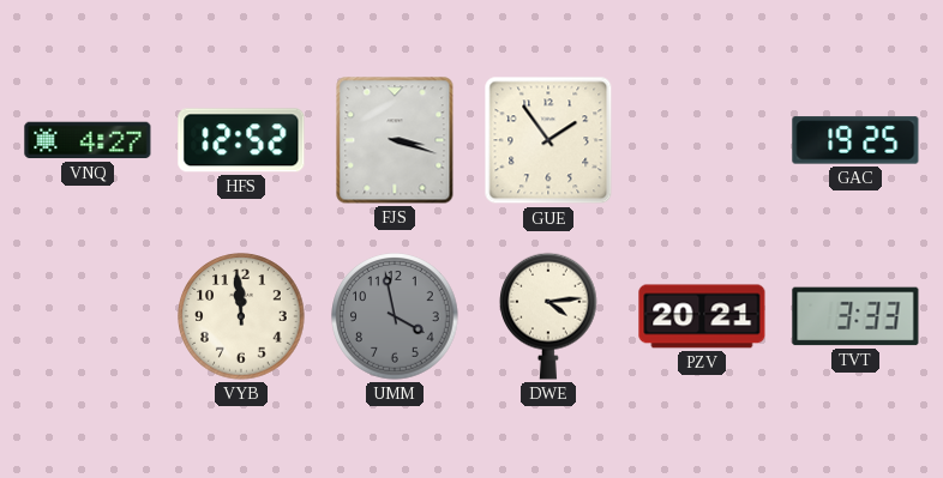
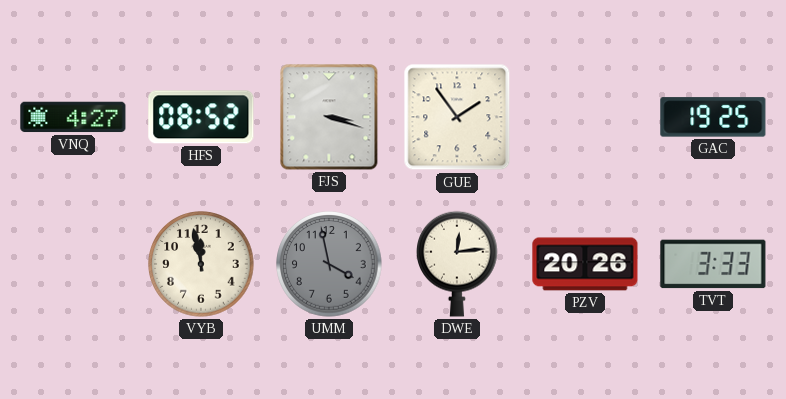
HFS: 12:52 -> 08:52
VYB: 11:59 -> 11:58
DWE: 4:14 -> 12:14
PZV: 20:21 -> 20:26
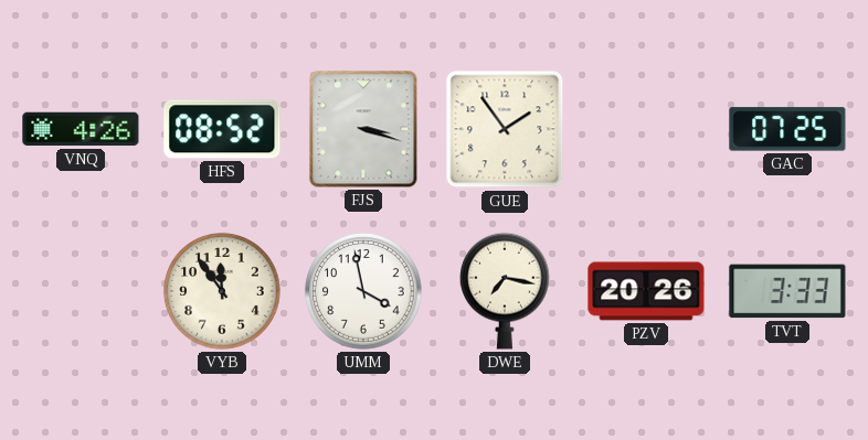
VNQ: 4:27 -> 4:26
GAC: 19:25 -> 07:25
VYB: 11:58 -> 11:54
UMM dial: grey -> white
DWE: 12:14 -> 7:17
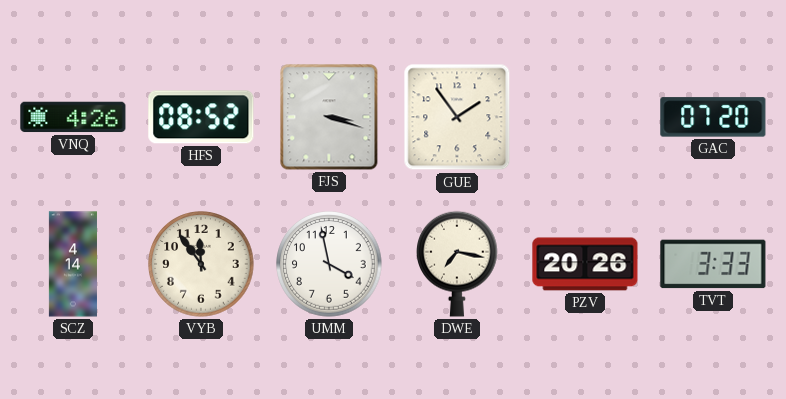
GAC: 07:25 -> 07:20
SCZ: none -> 4:14
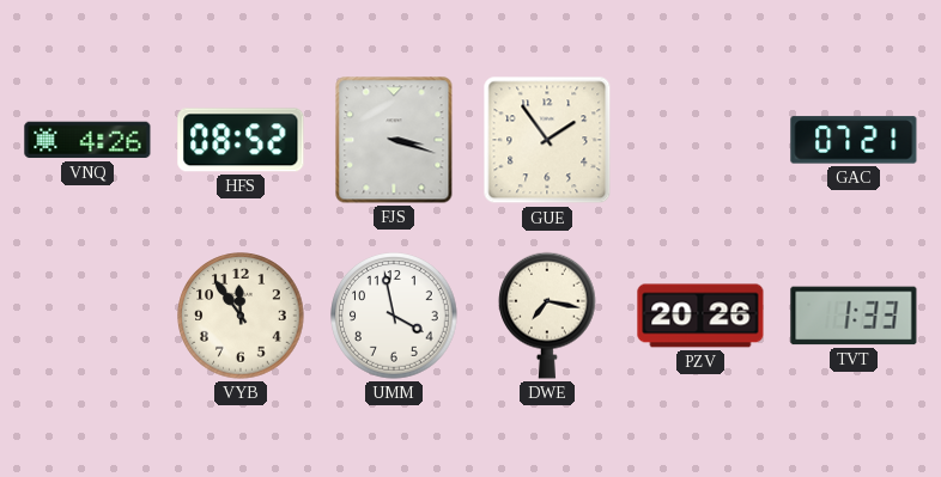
GAC: 07:20 -> 07:21
SCZ: 4:14 -> none
TVT: 3:33 -> 1:33
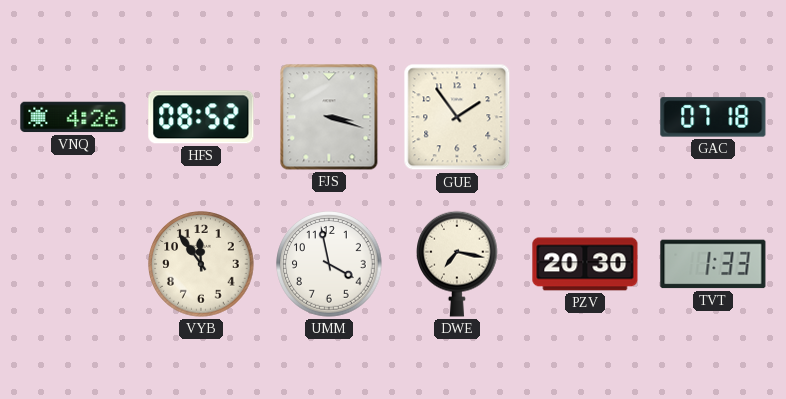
GAC: 07:21 -> 07:18
PZV: 20:26 -> 20:30
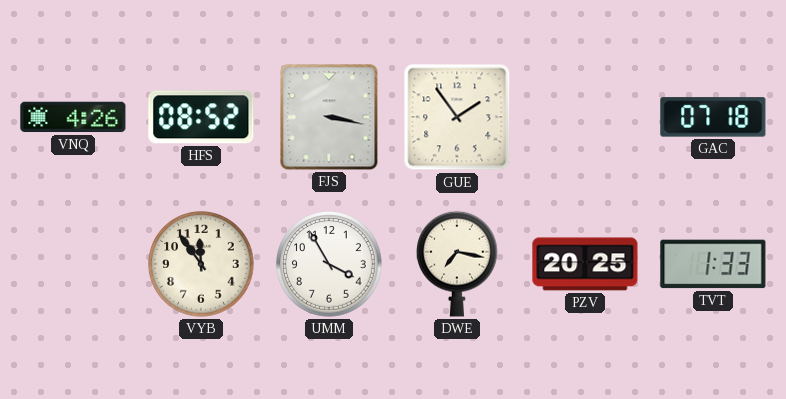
FJS: 3:18 -> 3:17
UMM: 3:58 -> 3:55
PZV: 20:30 -> 20:25
